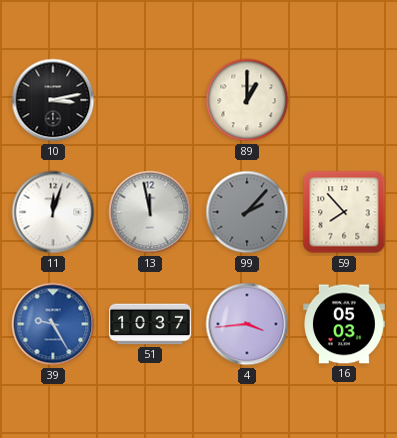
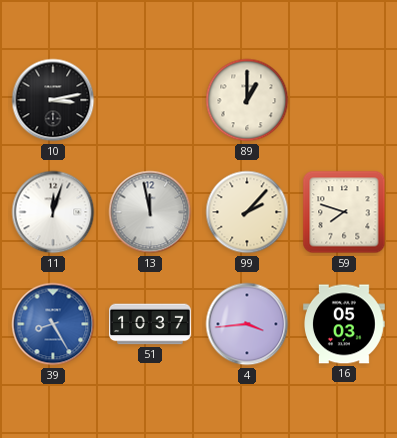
99 dial: grey -> cream
59: 7:53 -> 7:48
39: 9:25 -> 8:25
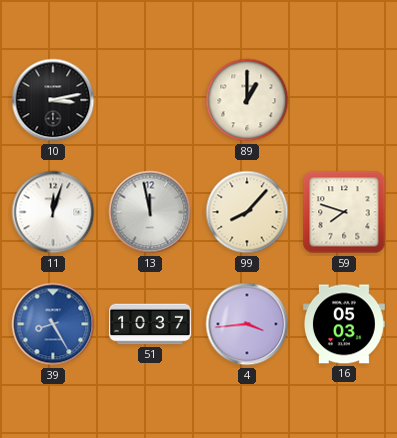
99: 2:07 -> 8:07
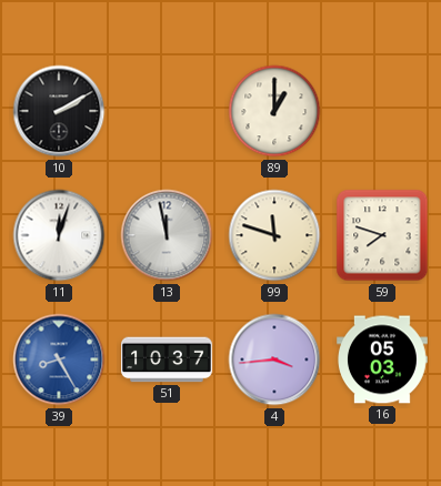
10: 3:13 -> 2:10
99: 8:07 -> 11:48
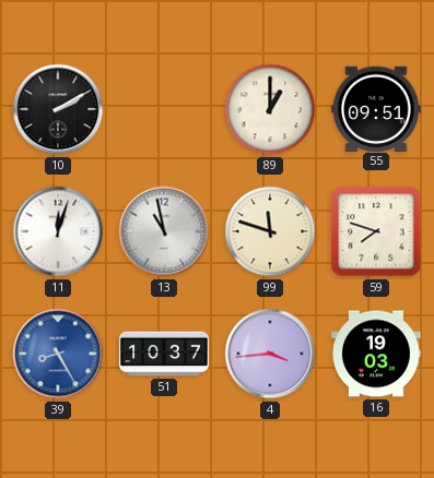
55: none -> 09:51
13: 11:58 -> 10:58
16: 05:03 -> 19:03
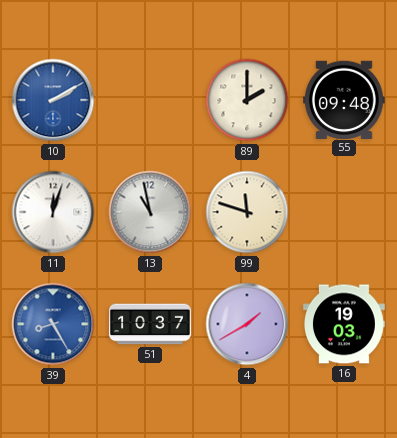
10 dial: black -> blue
89: 1:00 -> 2:00
55: 09:51 -> 09:48
59: 7:48 -> none
4: 3:44 -> 1:40
